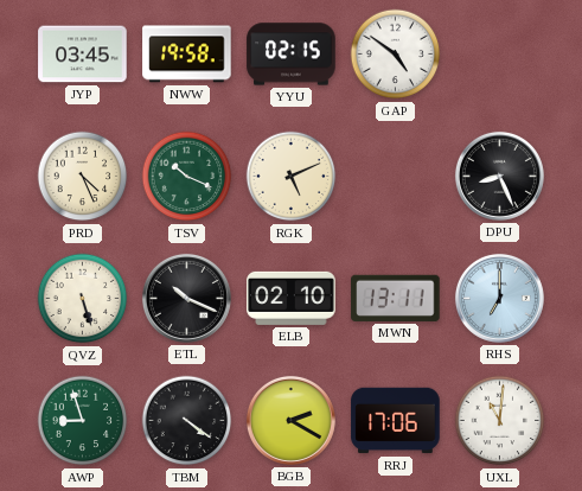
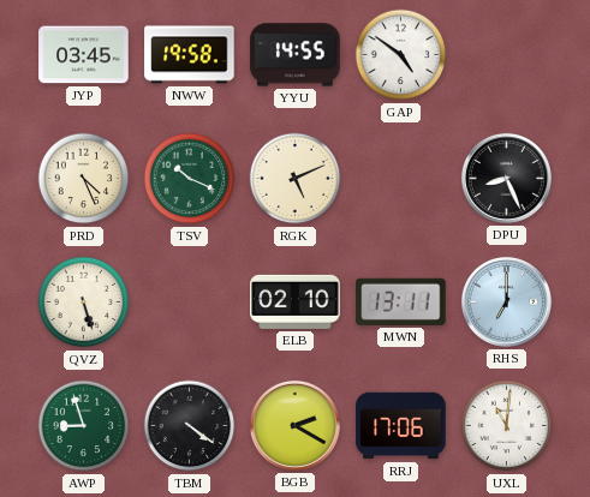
YYU: 02:15 -> 14:55
ETL: 10:19 -> none
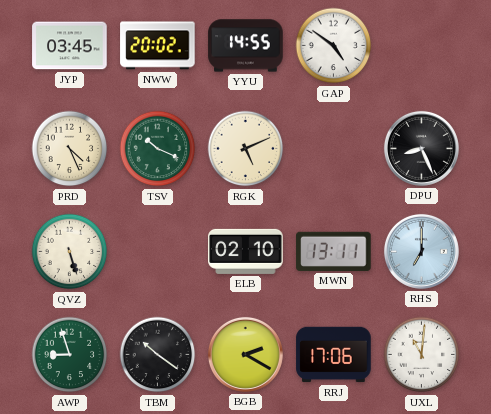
NWW: 19:58 -> 20:02
TBM: 4:21 -> 10:21
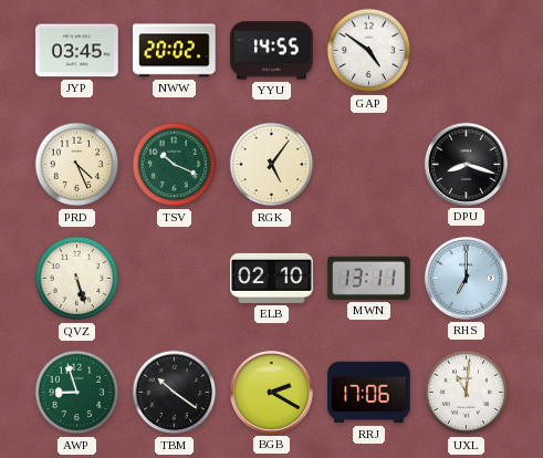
RGK: 5:11 -> 5:06
DPU: 8:26 -> 8:18
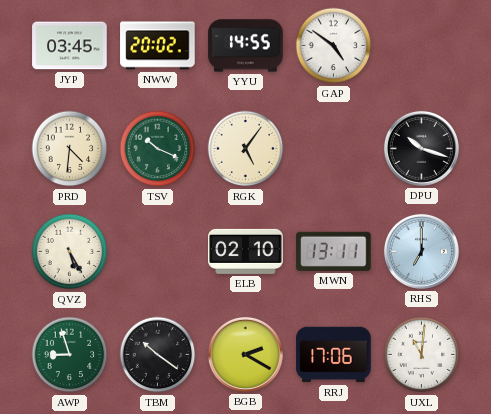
PRD: 4:26 -> 4:31
DPU: 8:18 -> 10:18
QVZ: 5:27 -> 5:25
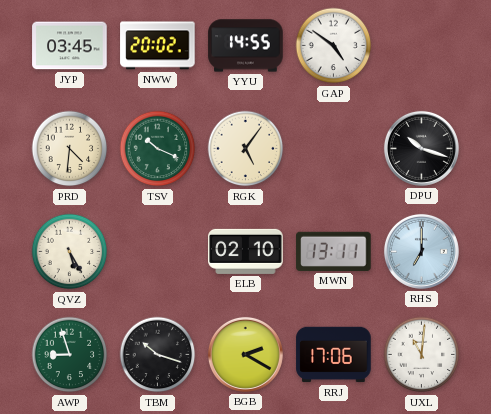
TBM: 10:21 -> 10:18
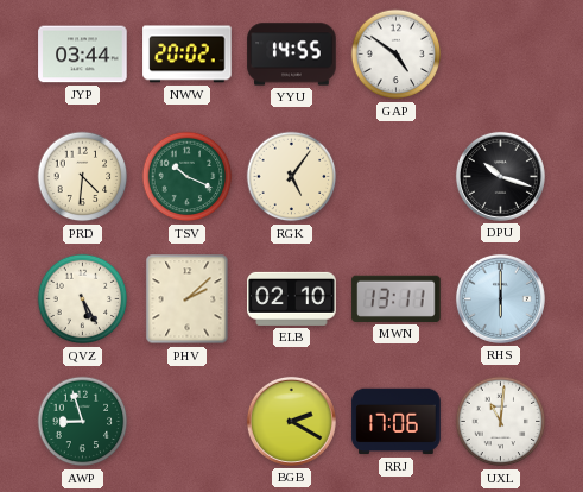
JYP: 03:45 -> 03:44
PHV: none -> 2:08
RHS: 7:00 -> 6:00
TBM: 10:18 -> none
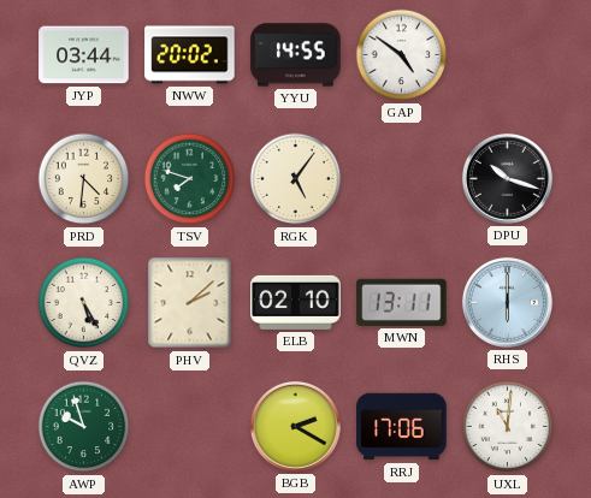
TSV: 10:19 -> 7:48
AWP: 8:57 -> 9:57
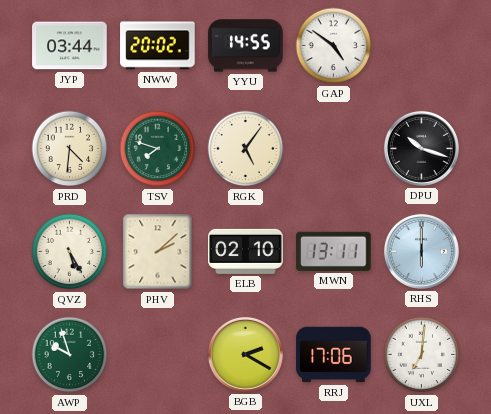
UXL: 11:01 -> 7:01
